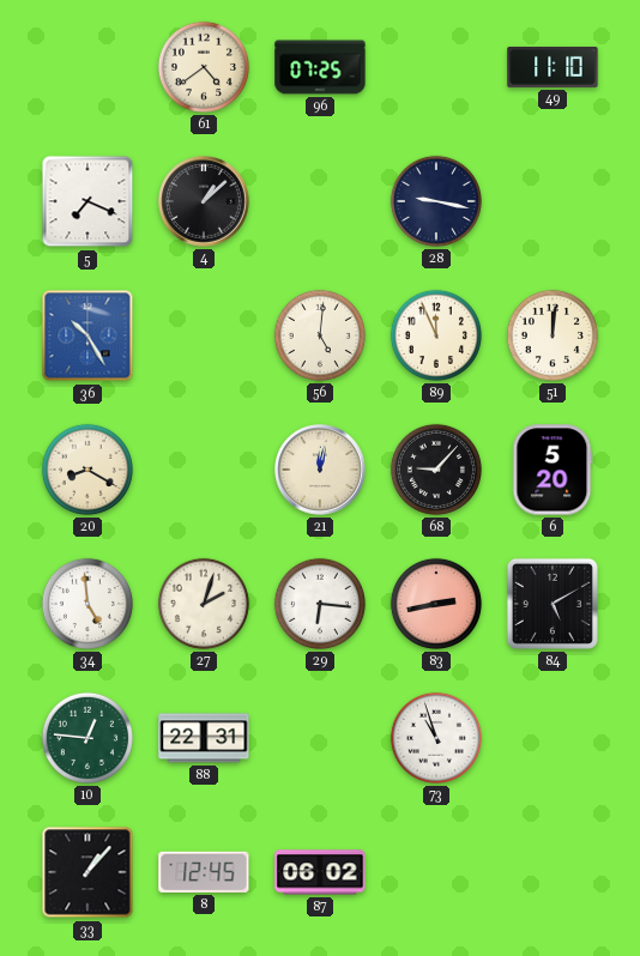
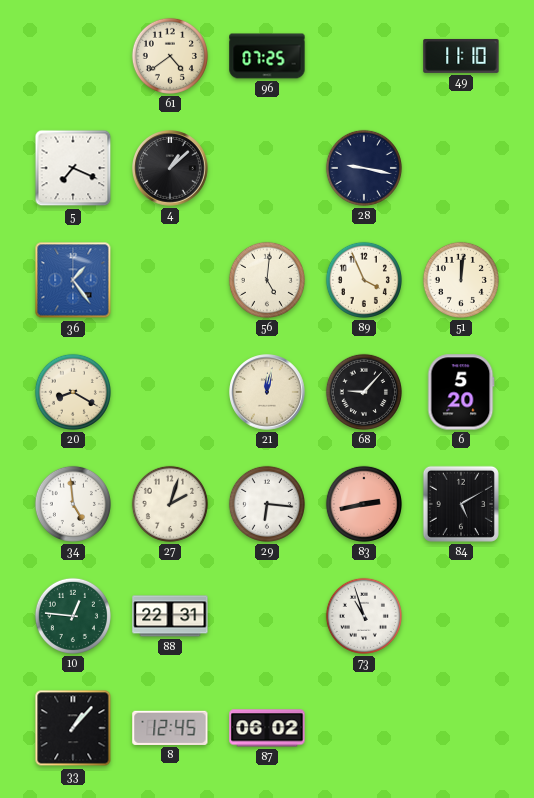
36: 10:25 -> 1:24
89: 11:56 -> 3:56
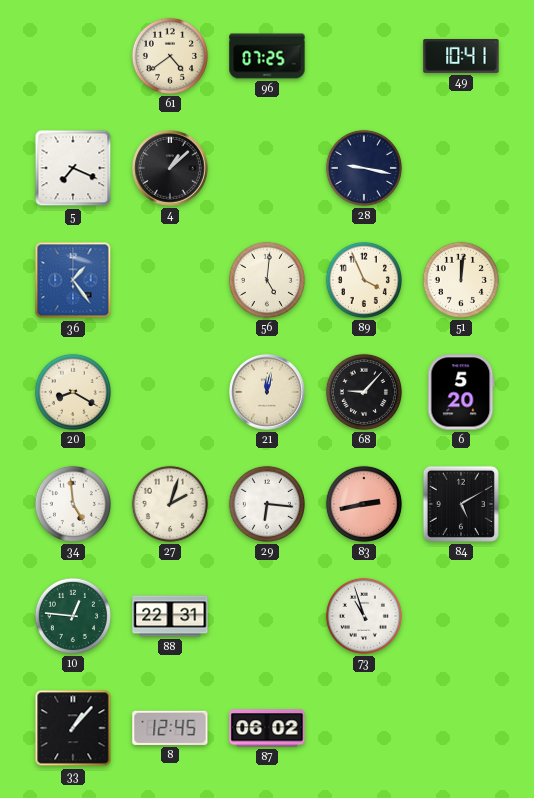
49: 11:10 -> 10:41
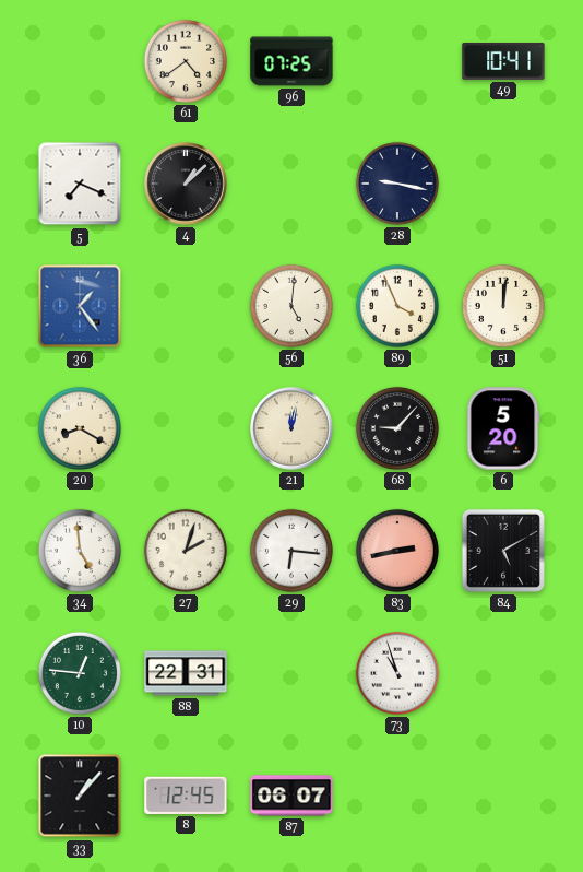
87: 06:02 -> 06:07
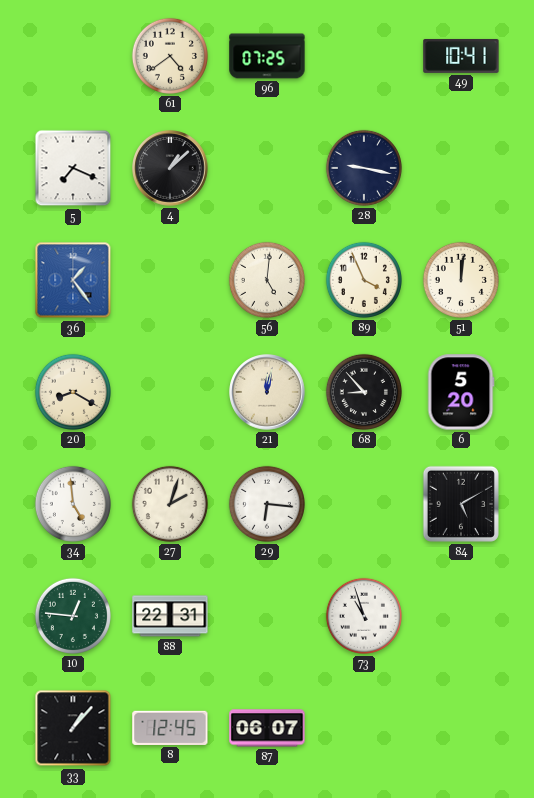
68: 9:07 -> 8:53
83: 2:43 -> none
